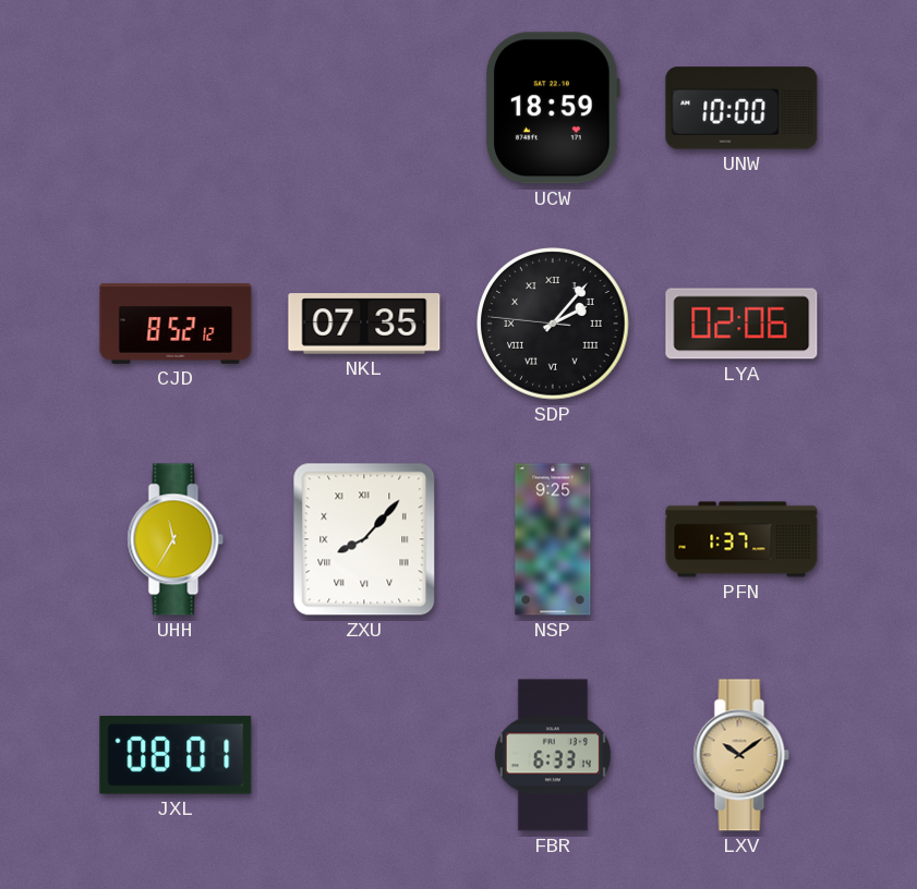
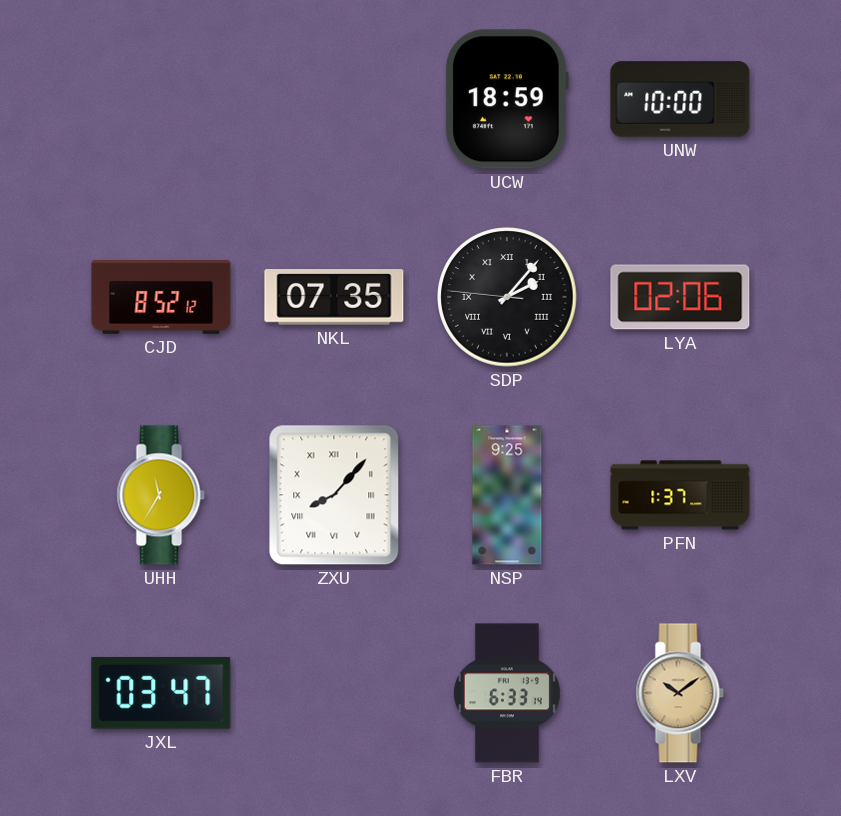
JXL: 08:01 -> 03:47
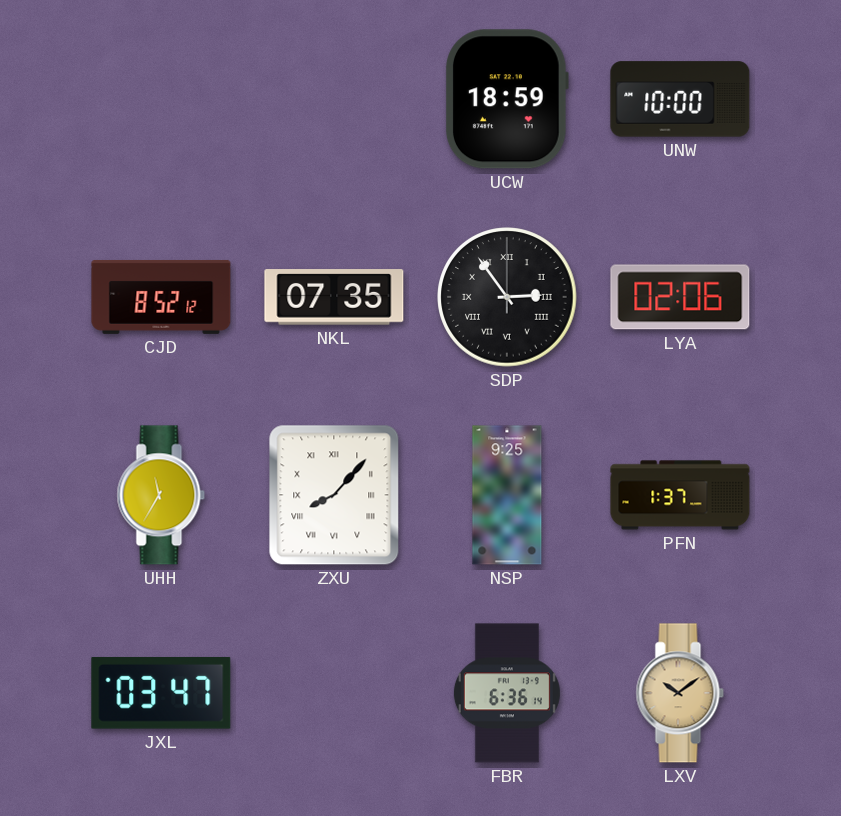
SDP: 2:06 -> 2:54
FBR: 6:33 -> 6:36
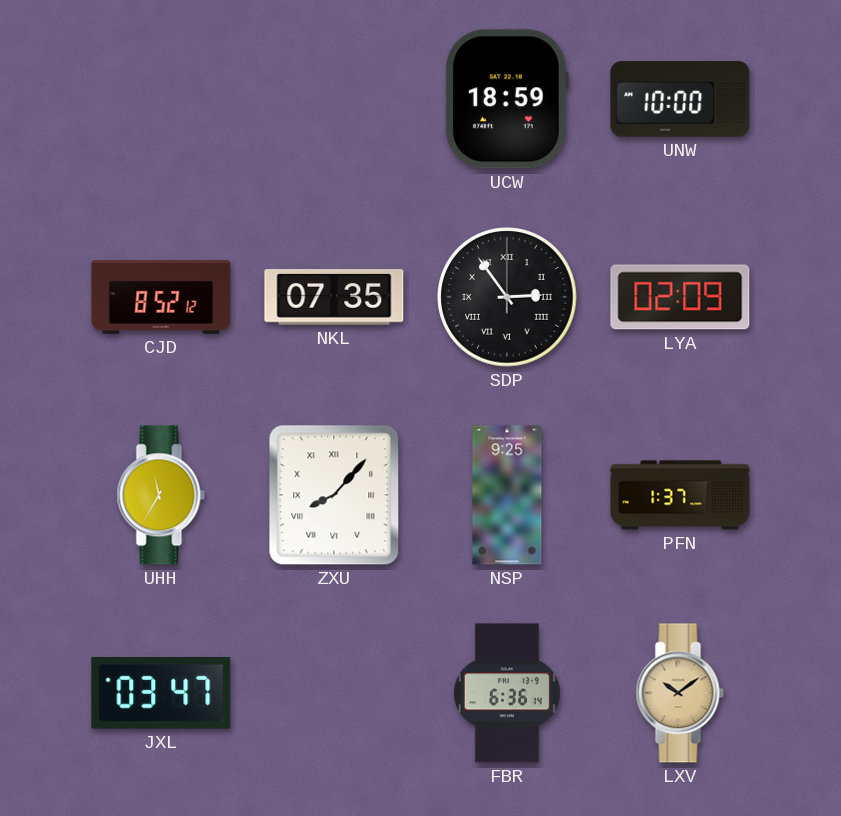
LYA: 02:06 -> 02:09
